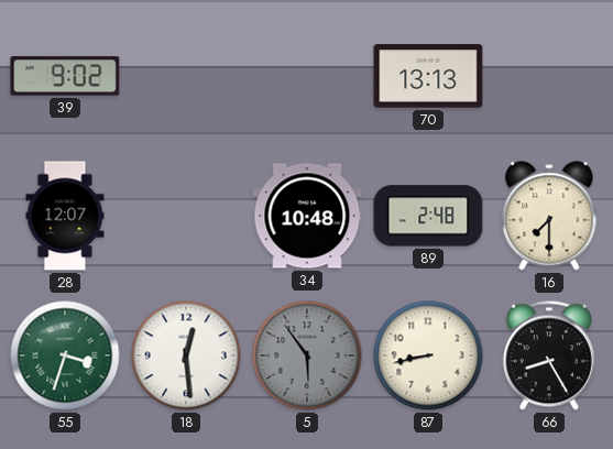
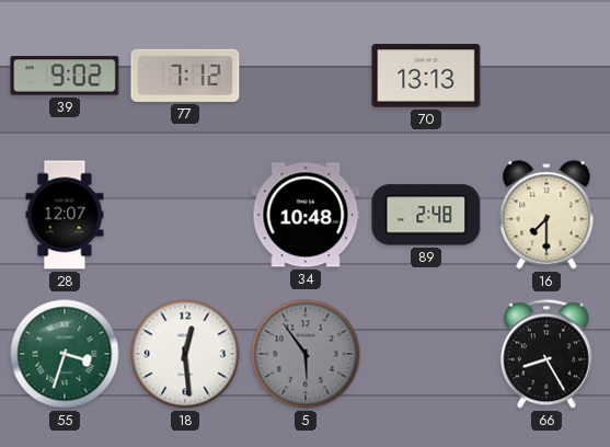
77: none -> 7:12
87: 8:43 -> none
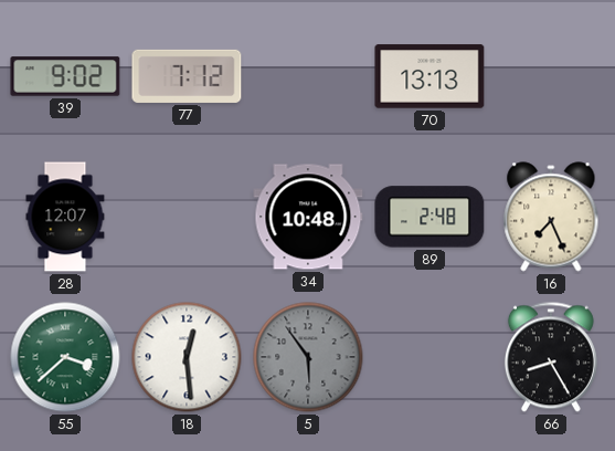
16: 7:30 -> 7:26
55: 3:33 -> 3:38
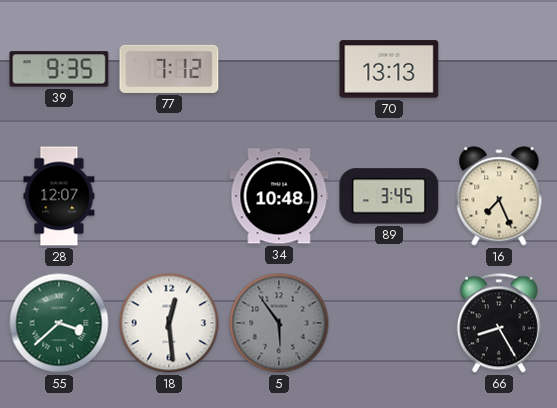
39: 9:02 -> 9:35
89: 2:48 -> 3:45
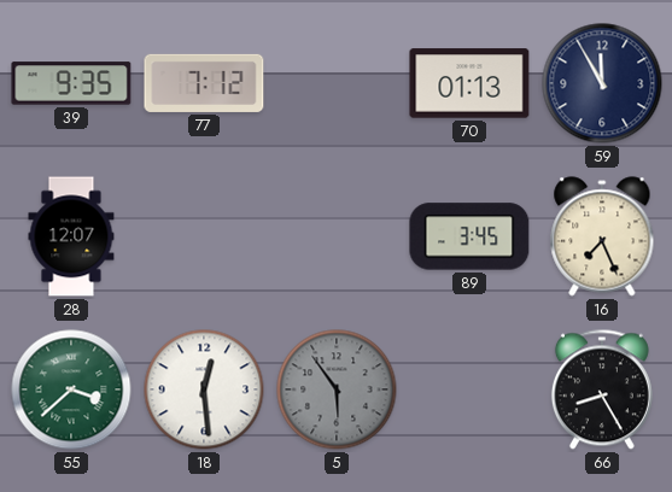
70: 13:13 -> 01:13
59: none -> 11:55
34: 10:48 -> none
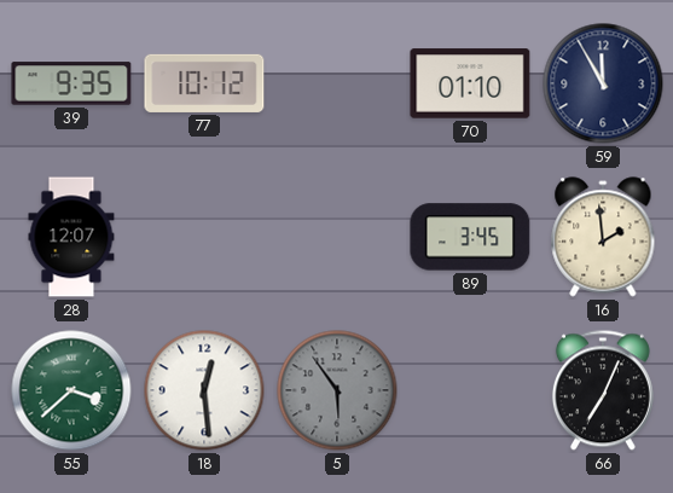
77: 7:12 -> 10:12
70: 01:13 -> 01:10
16: 7:26 -> 1:59
66: 8:25 -> 7:04
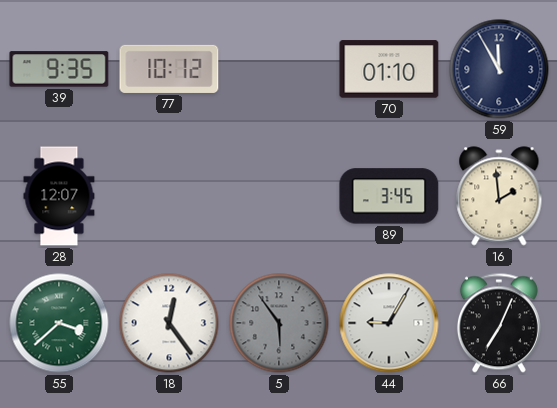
18: 12:29 -> 12:24
44: none -> 9:05
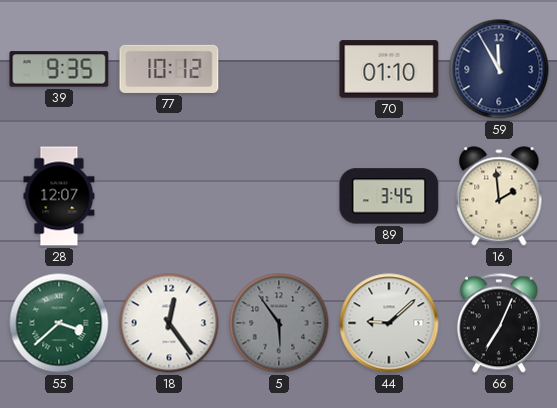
44: 9:05 -> 9:08
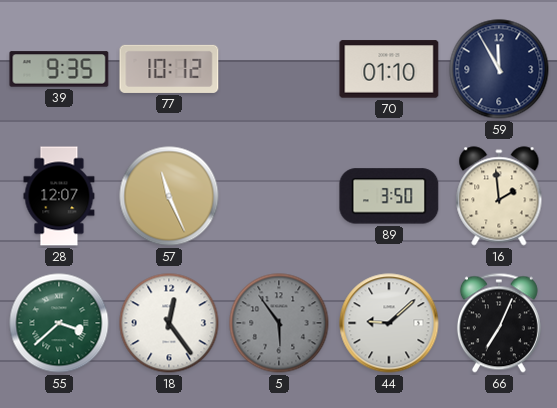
57: none -> 11:26
89: 3:45 -> 3:50
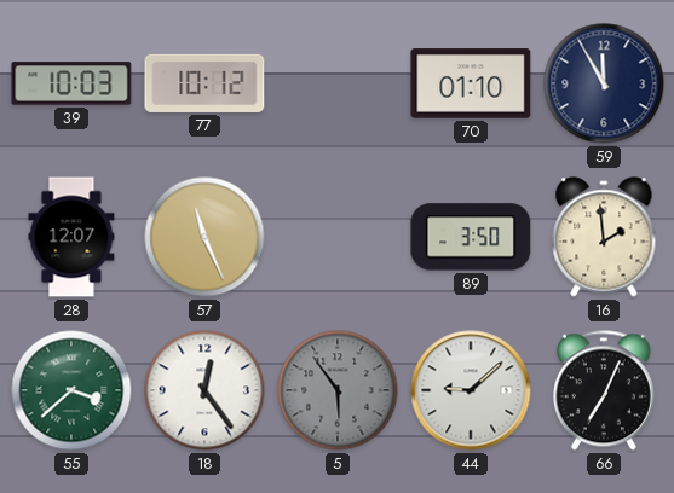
39: 9:35 -> 10:03
